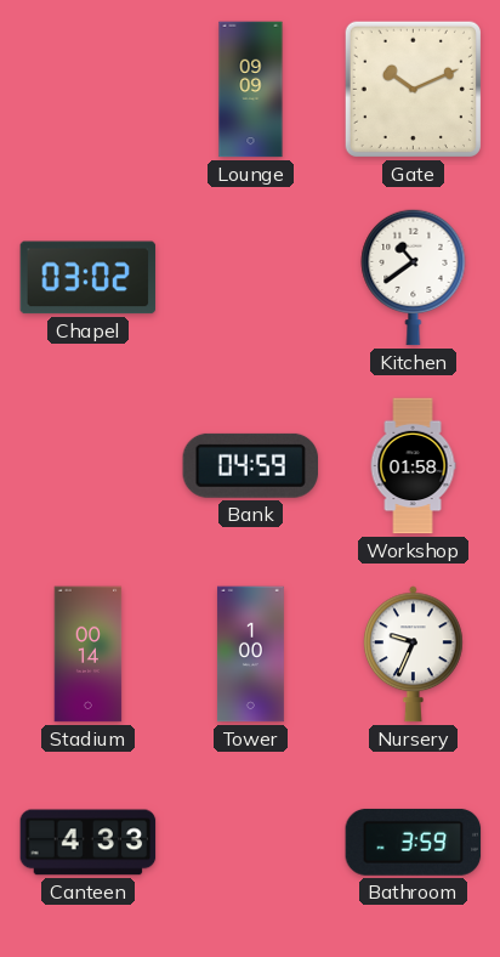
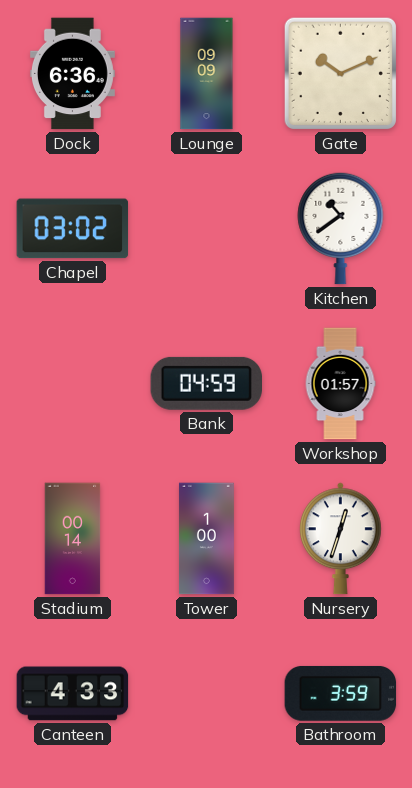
Dock: none -> 6:36
Workshop: 01:58 -> 01:57
Nursery: 9:34 -> 12:33
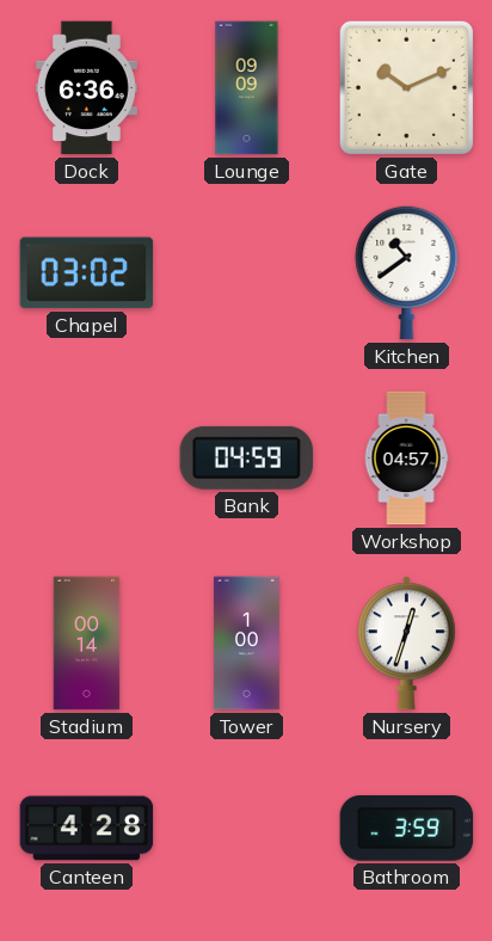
Workshop: 01:57 -> 04:57
Canteen: 4:33 -> 4:28
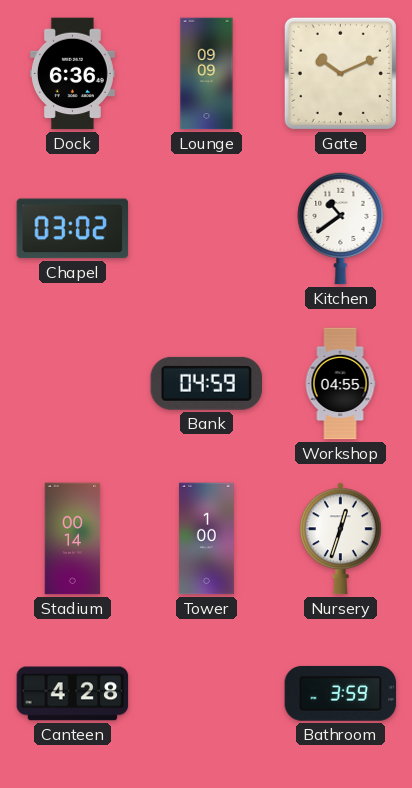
Workshop: 04:57 -> 04:55
